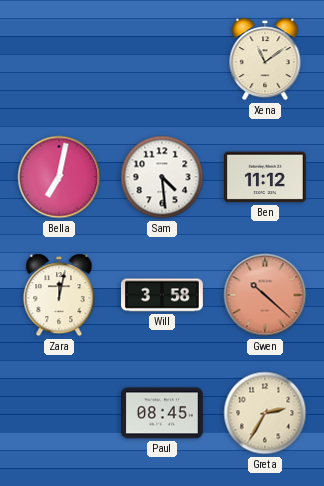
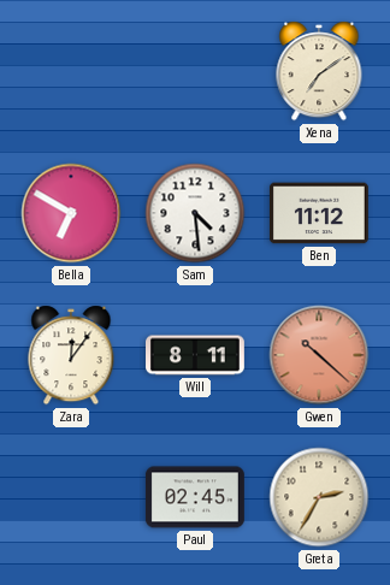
Xena: 11:09 -> 7:09
Bella: 7:02 -> 6:50
Zara: 12:02 -> 12:06
Will: 3:58 -> 8:11
Paul: 08:45 -> 02:45
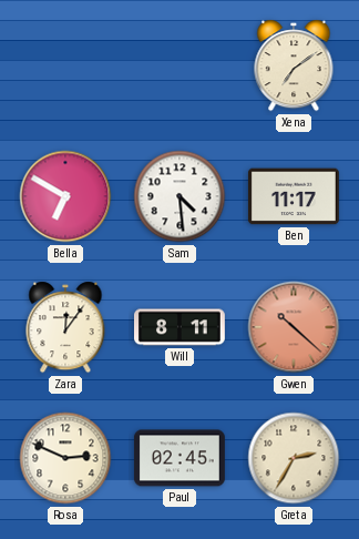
Ben: 11:12 -> 11:17
Rosa: none -> 2:49
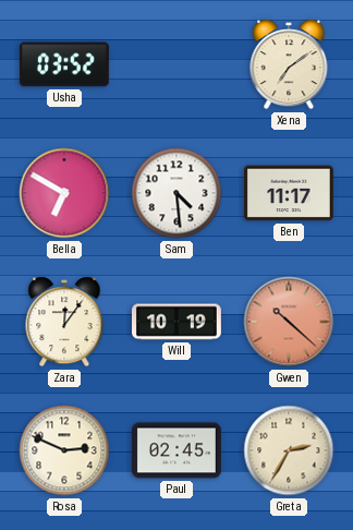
Usha: none -> 03:52
Will: 8:11 -> 10:19
